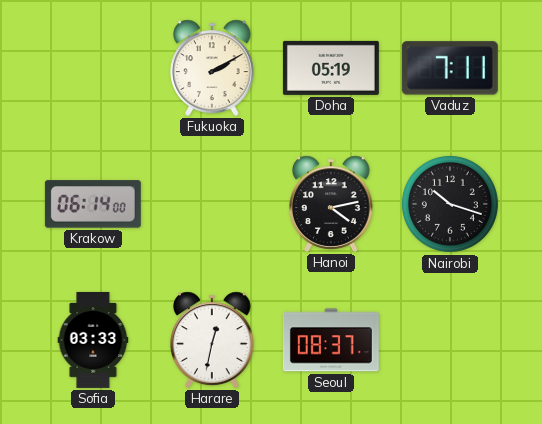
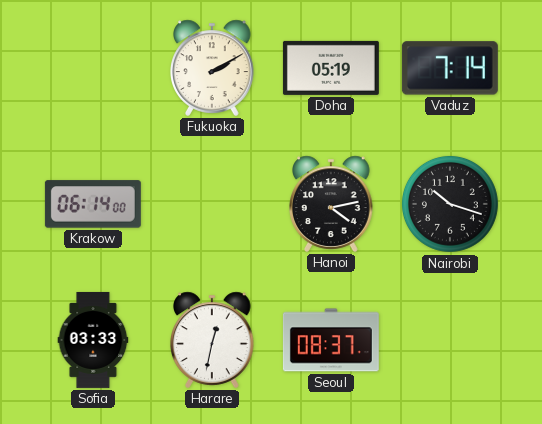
Vaduz: 7:11 -> 7:14
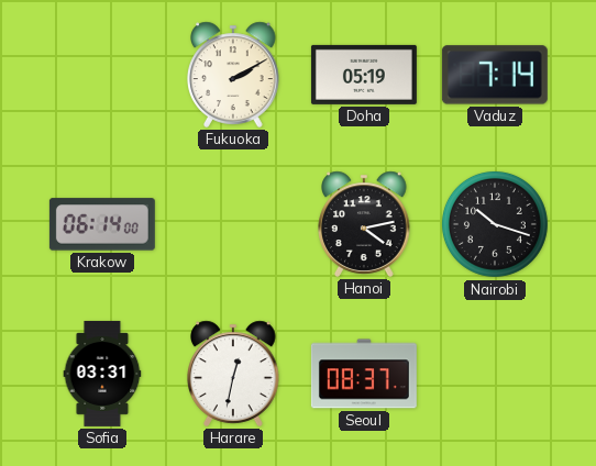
Sofia: 03:33 -> 03:31
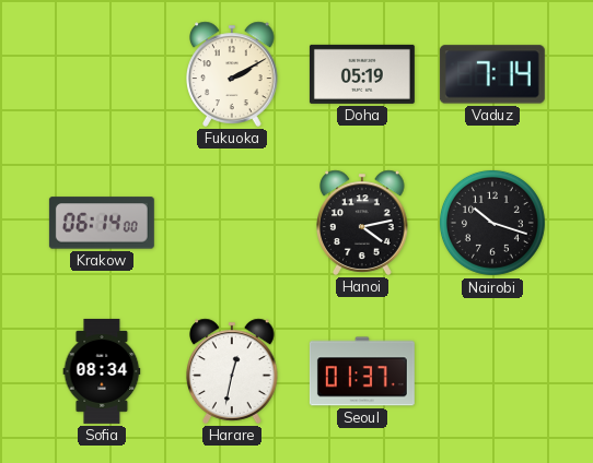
Sofia: 03:31 -> 08:34
Seoul: 08:37 -> 01:37
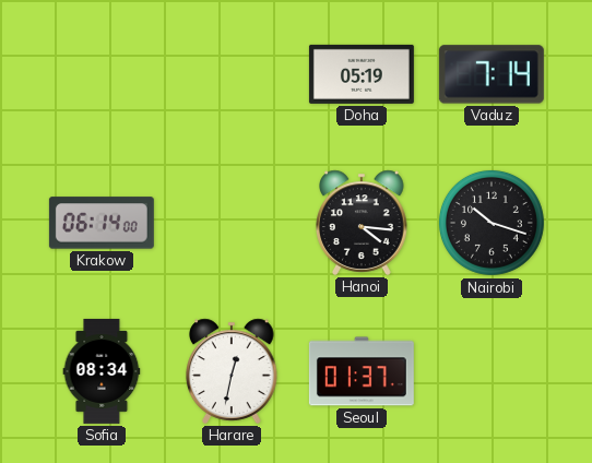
Fukuoka: 2:10 -> none
Hanoi: 4:13 -> 4:16
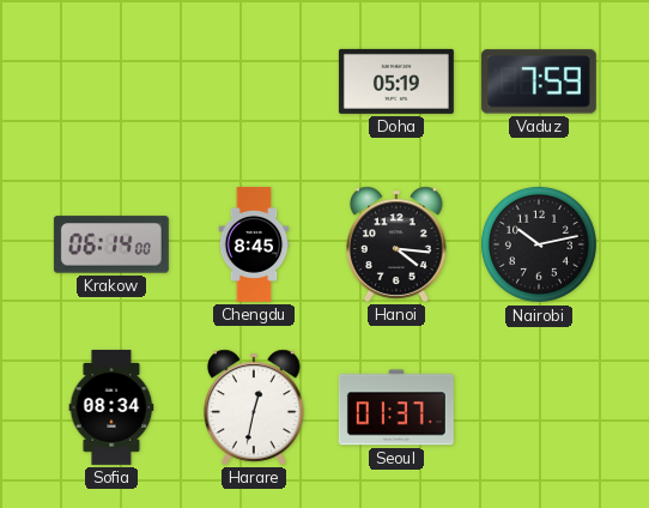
Vaduz: 7:14 -> 7:59
Chengdu: none -> 8:45
Nairobi: 10:18 -> 10:13
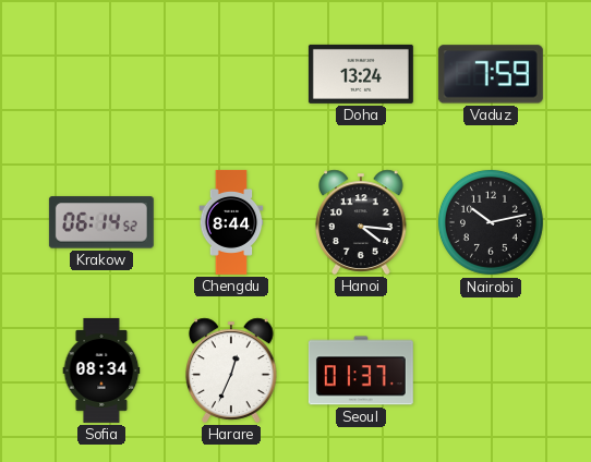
Doha: 05:19 -> 13:24
Krakow: 06:14:00 -> 06:14:52
Chengdu: 8:45 -> 8:44
Harare: 12:32 -> 12:34
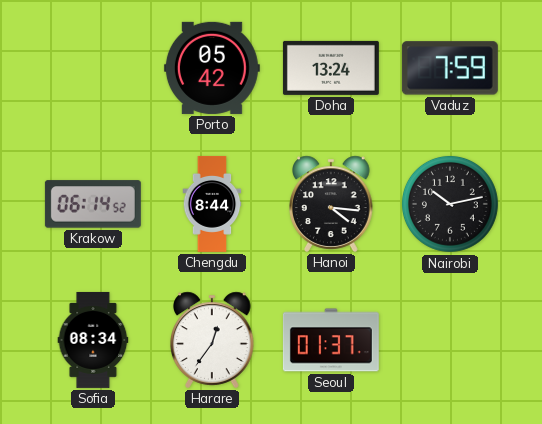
Porto: none -> 05:42
Harare: 12:34 -> 12:36
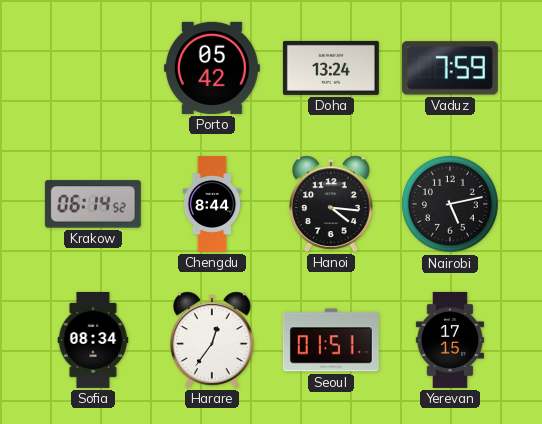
Nairobi: 10:13 -> 5:13
Seoul: 01:37 -> 01:51
Yerevan: none -> 17:15
